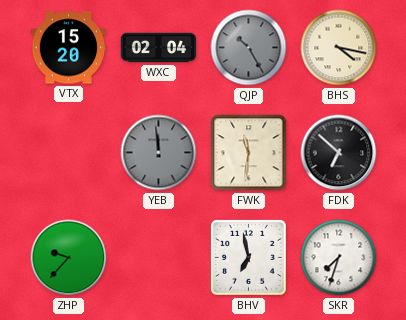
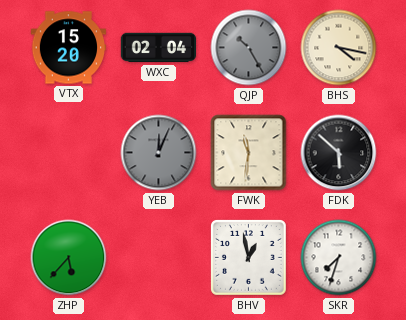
YEB: 11:59 -> 12:04
FDK: 6:52 -> 5:52
ZHP: 9:37 -> 5:37
BHV: 6:58 -> 12:58
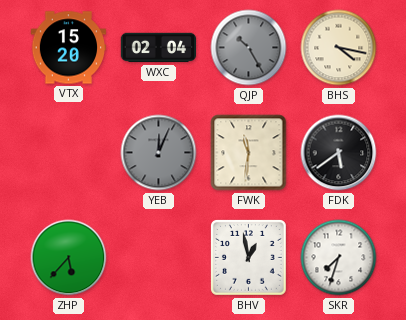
FDK: 5:52 -> 5:39
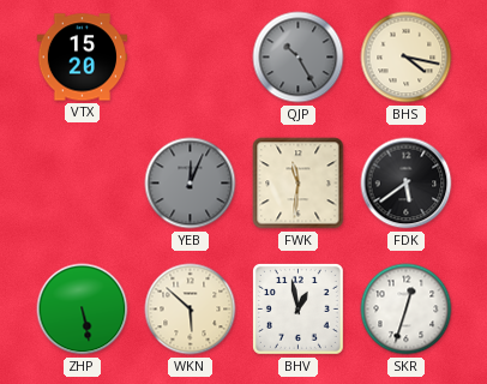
WXC: 02:04 -> none
ZHP: 5:37 -> 5:28
WKN: none -> 5:52
SKR: 7:33 -> 12:33
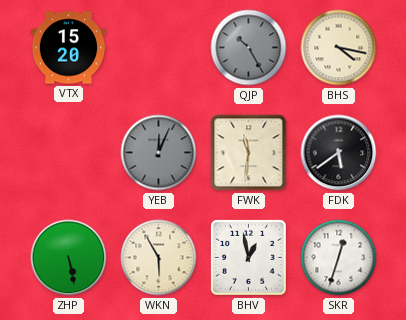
WKN: 5:52 -> 5:55
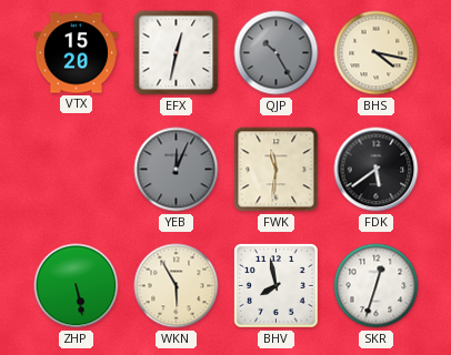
EFX: none -> 12:32
BHV: 12:58 -> 7:58
